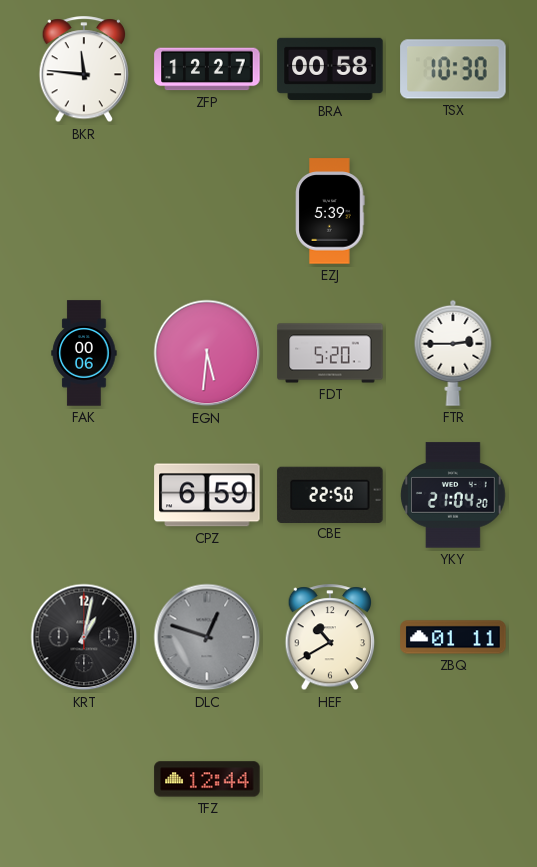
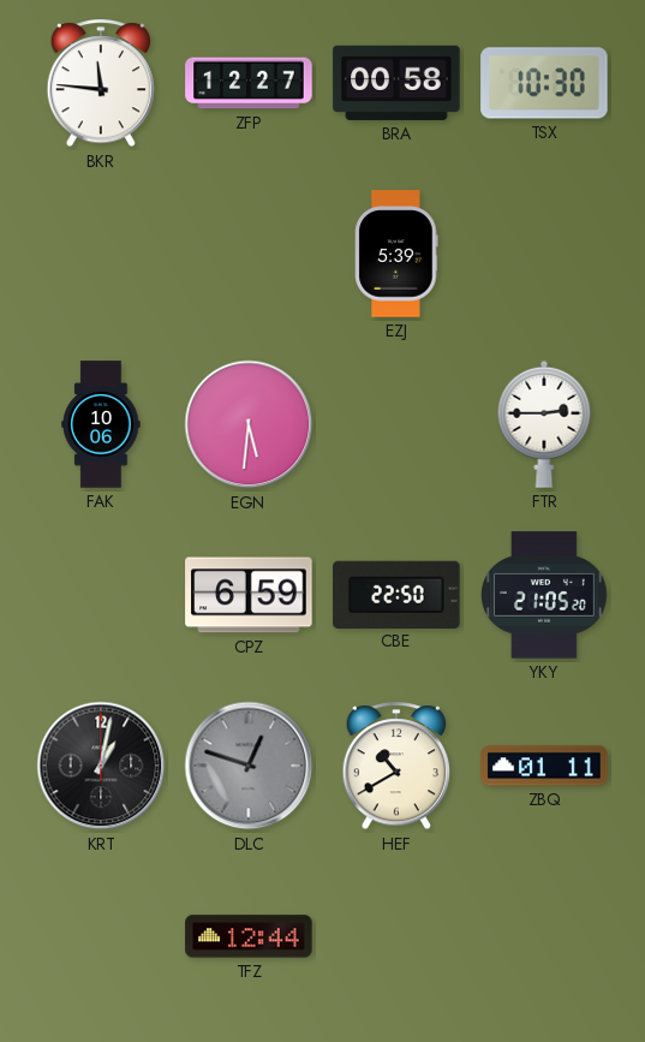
FAK: 00:06 -> 10:06
FDT: 5:20 -> none
YKY: 21:04 -> 21:05
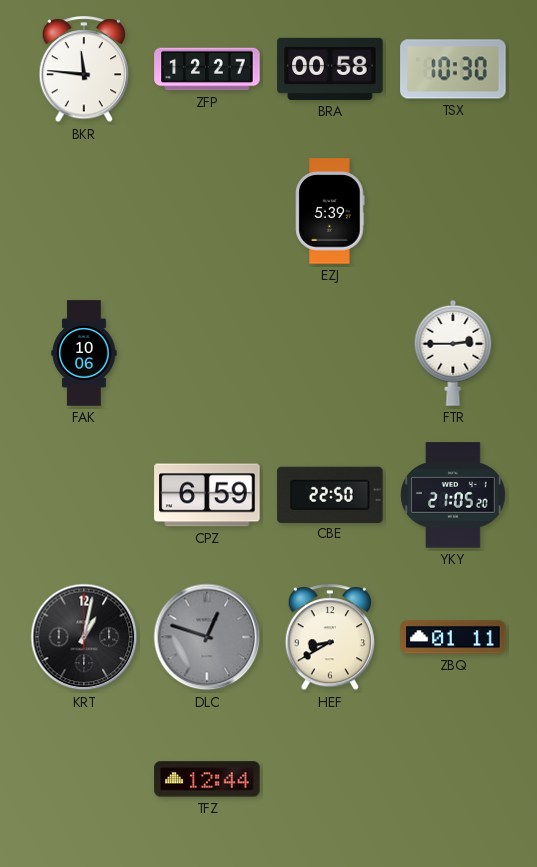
EGN: 5:31 -> none
HEF: 10:40 -> 8:40
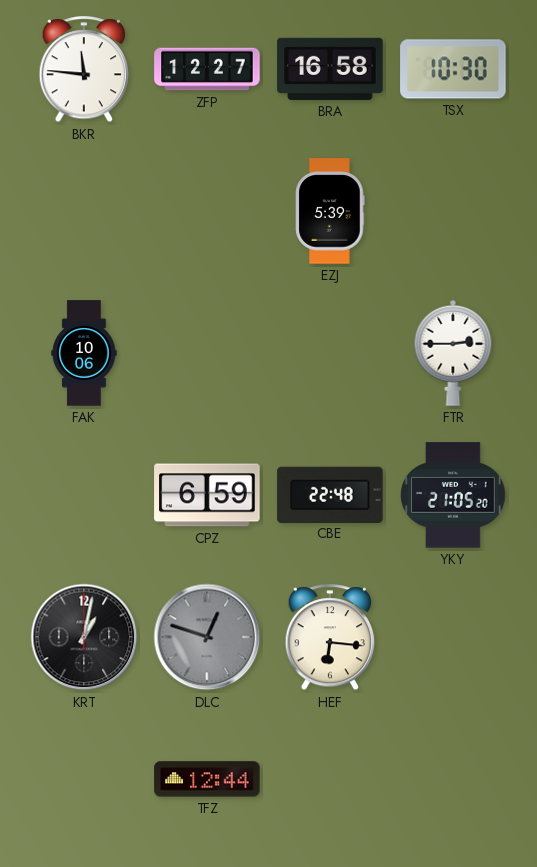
BRA: 00:58 -> 16:58
CBE: 22:50 -> 22:48
HEF: 8:40 -> 6:16
ZBQ: 01:11 -> none
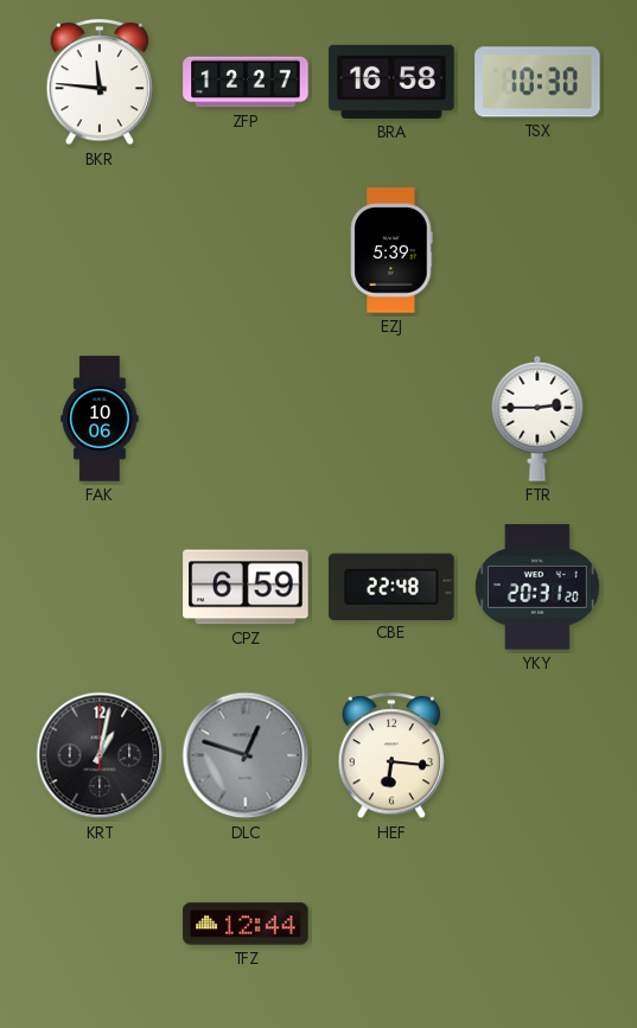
YKY: 21:05 -> 20:31
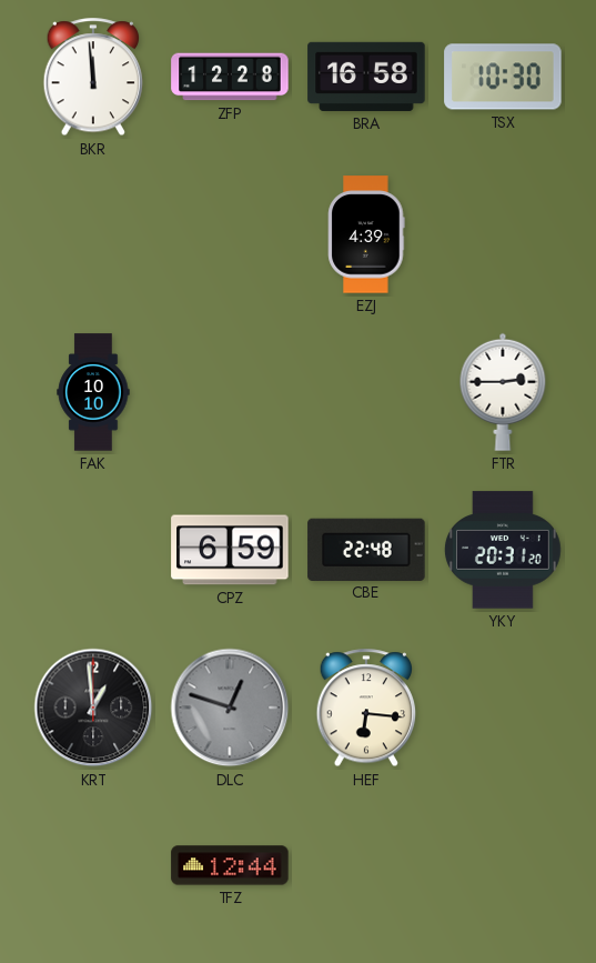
BKR: 11:46 -> 11:59
ZFP: 12:27 -> 12:28
EZJ: 5:39 -> 4:39
FAK: 10:06 -> 10:10
KRT: 1:02 -> 12:59
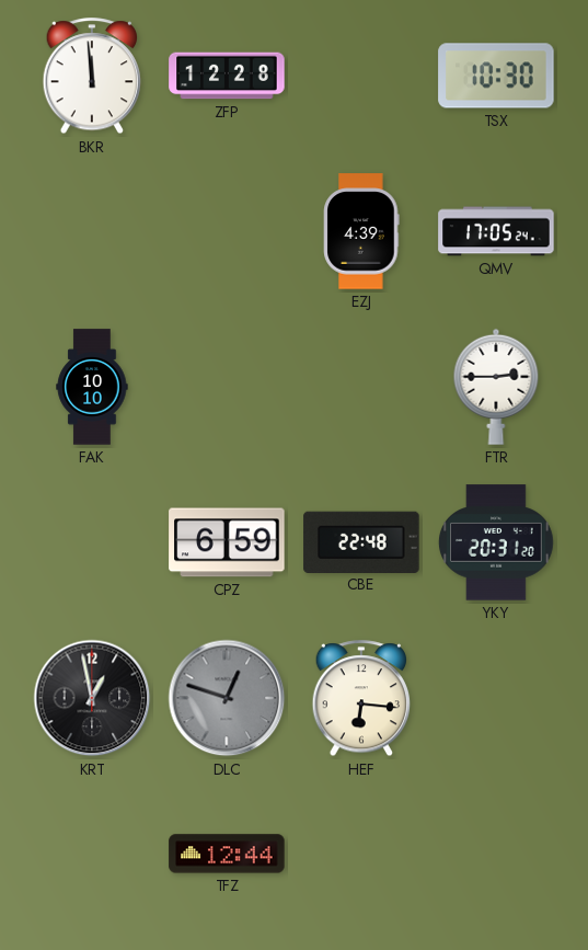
BRA: 16:58 -> none
QMV: none -> 17:05
KRT: 12:59 -> 12:58
